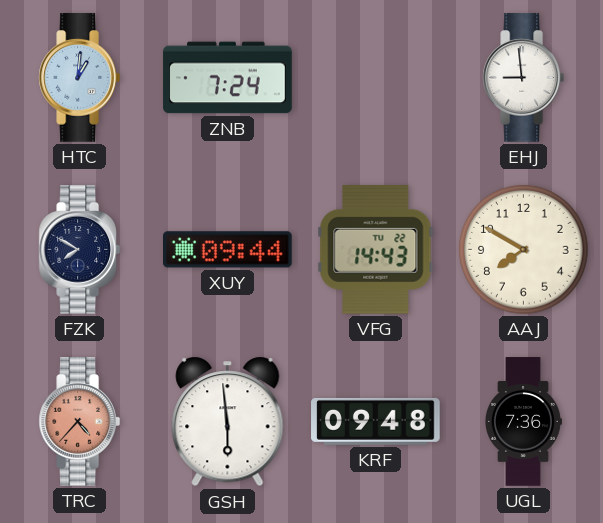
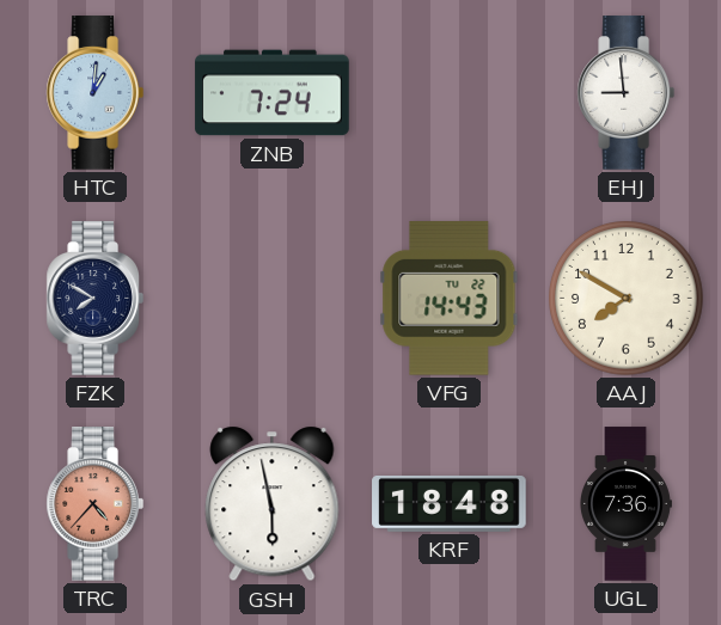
XUY: 09:44 -> none
GSH: 5:59 -> 5:58
KRF: 09:48 -> 18:48
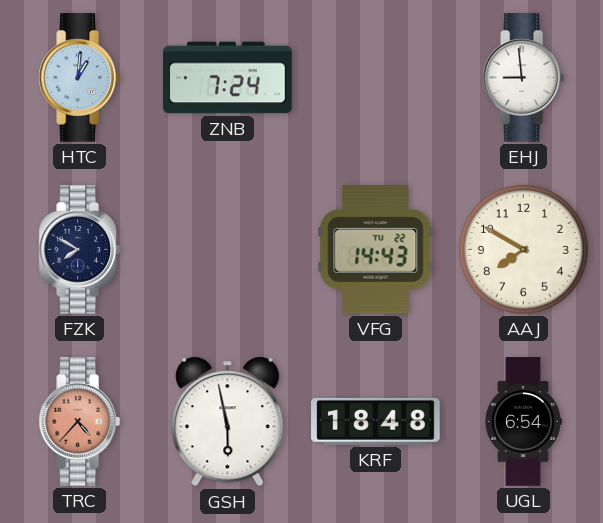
UGL: 7:36 -> 6:54
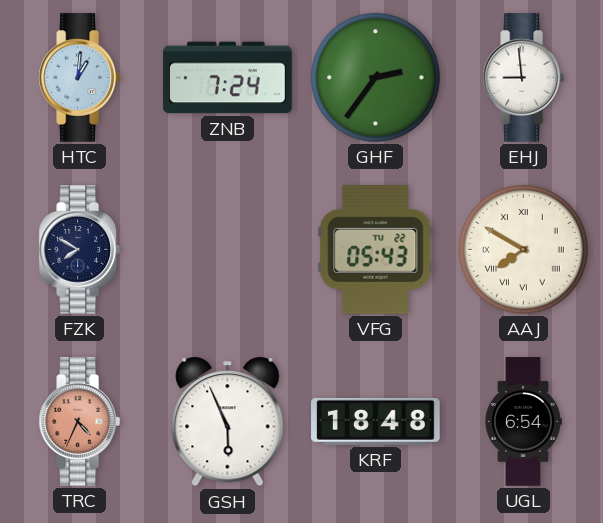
GHF: none -> 2:36
VFG: 14:43 -> 05:43
AAJ numerals: Arabic -> Roman
TRC: 4:37 -> 4:34
GSH: 5:58 -> 5:56
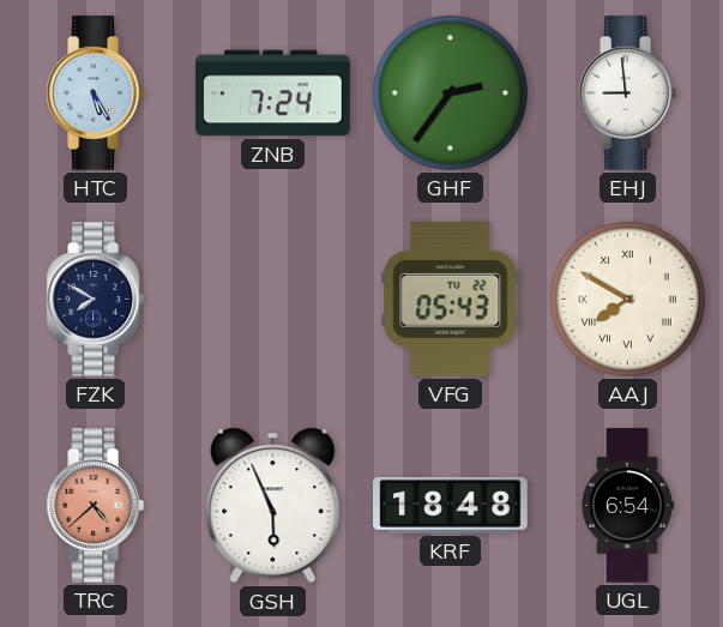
HTC: 1:01 -> 5:25
TRC: 4:34 -> 4:38
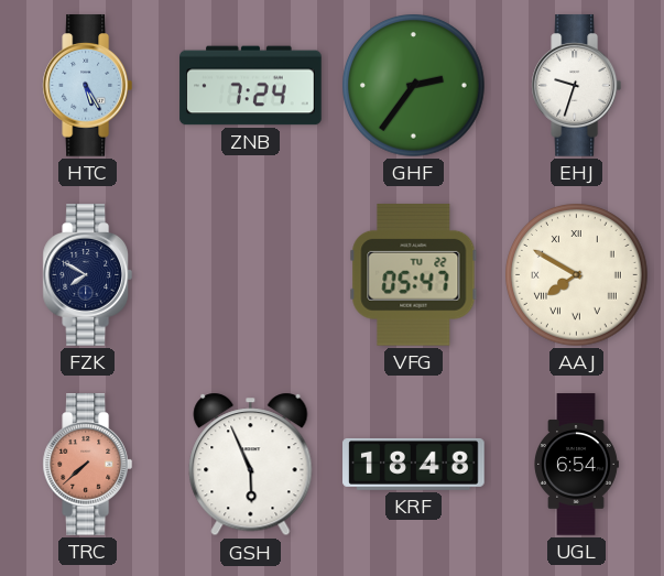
EHJ: 8:59 -> 9:33
VFG: 05:43 -> 05:47
TRC: 4:38 -> 7:38
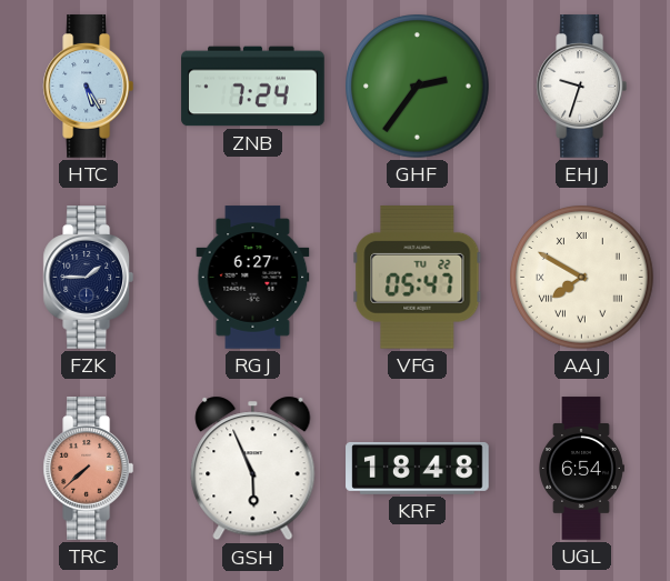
FZK: 7:50 -> 1:45
RGJ: none -> 6:27
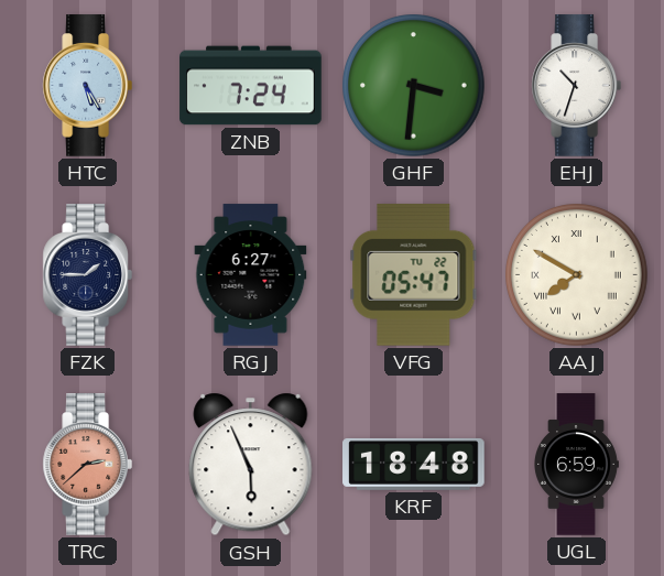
GHF: 2:36 -> 3:31
EHJ: 9:33 -> 10:33
TRC: 7:38 -> 2:38
UGL: 6:54 -> 6:59
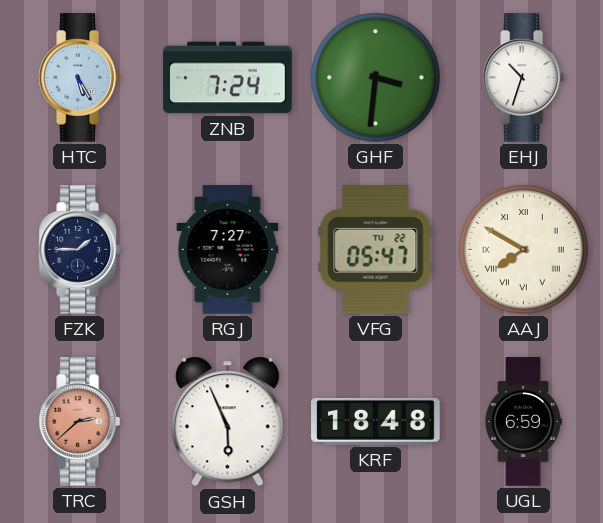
RGJ: 6:27 -> 7:27
